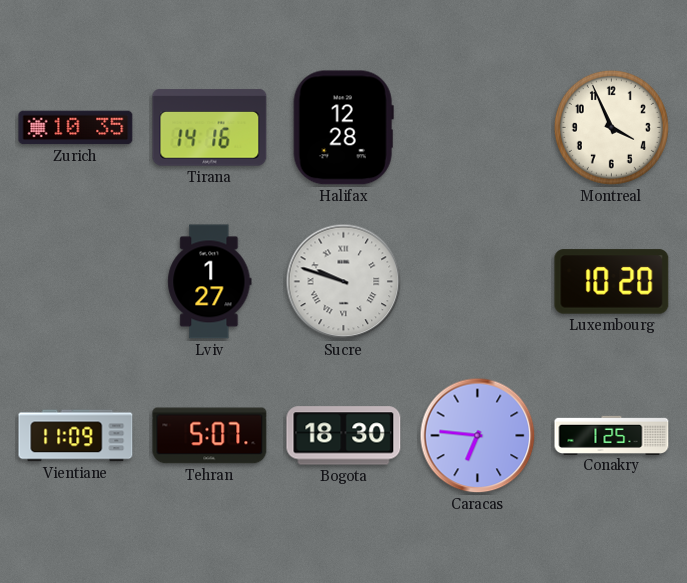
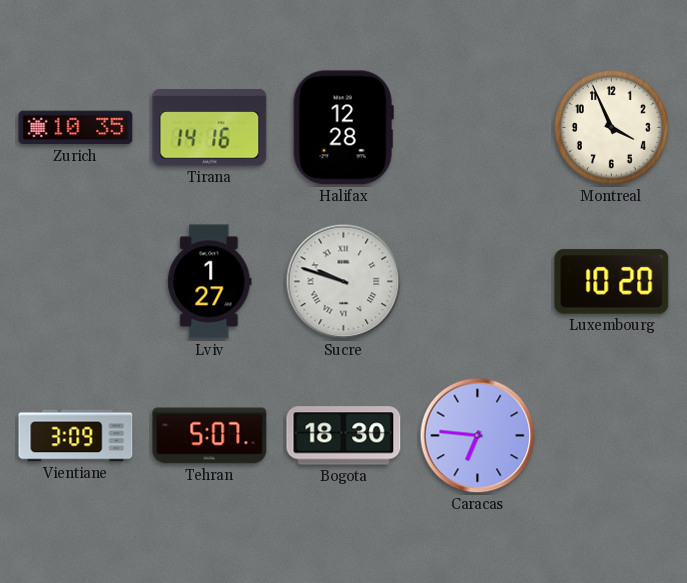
Vientiane: 11:09 -> 3:09
Conakry: 1:25 -> none
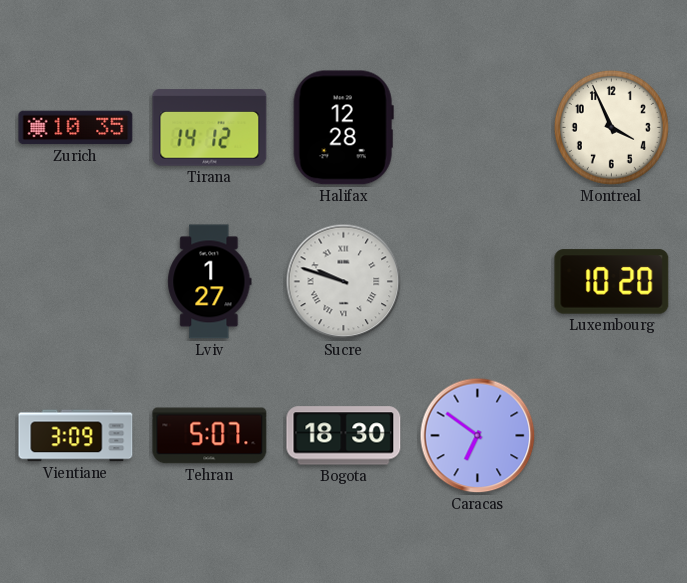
Tirana: 14:16 -> 14:12
Caracas: 6:46 -> 6:51
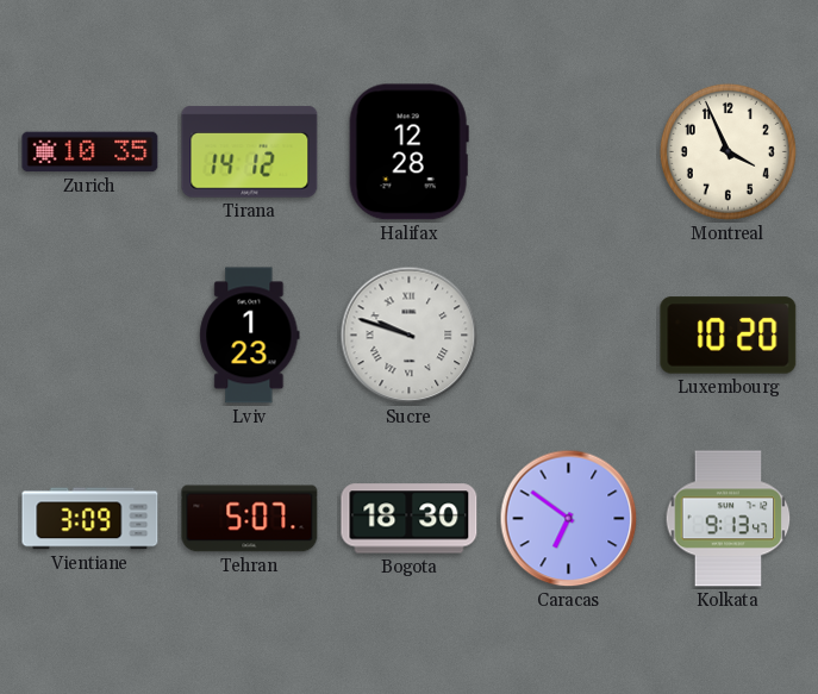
Lviv: 1:27 -> 1:23
Kolkata: none -> 9:13
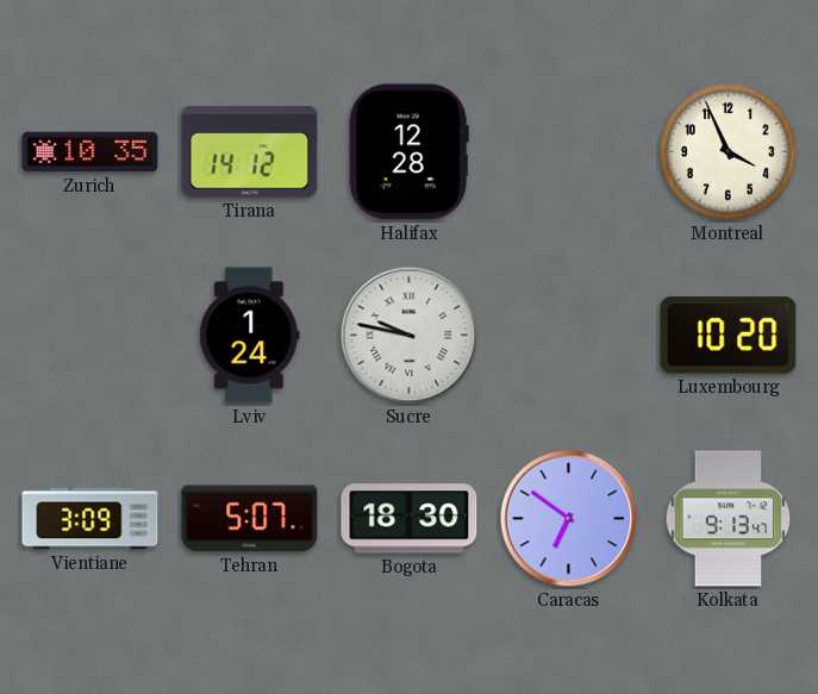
Lviv: 1:23 -> 1:24
Sucre: 9:48 -> 9:47
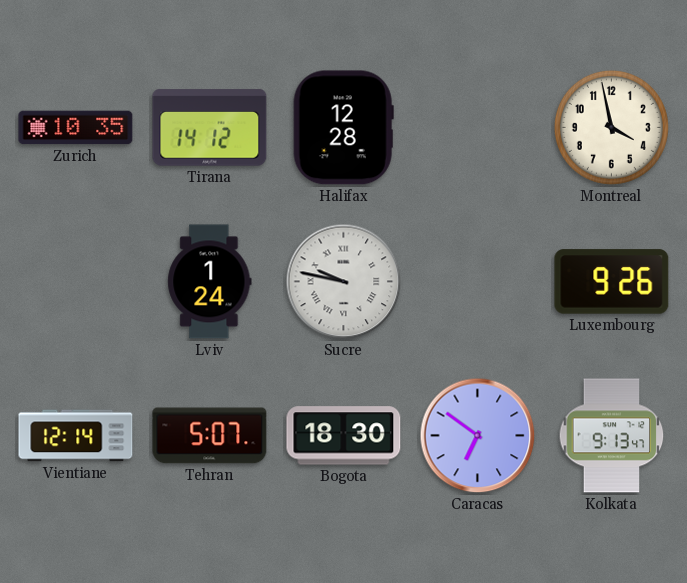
Montreal: 3:56 -> 3:58
Luxembourg: 10:20 -> 9:26
Vientiane: 3:09 -> 12:14
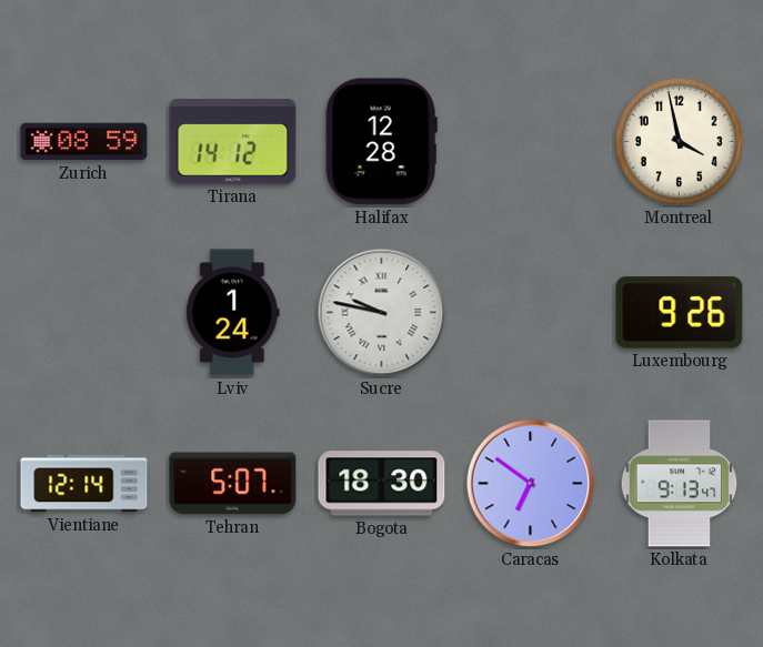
Zurich: 10:35 -> 08:59
